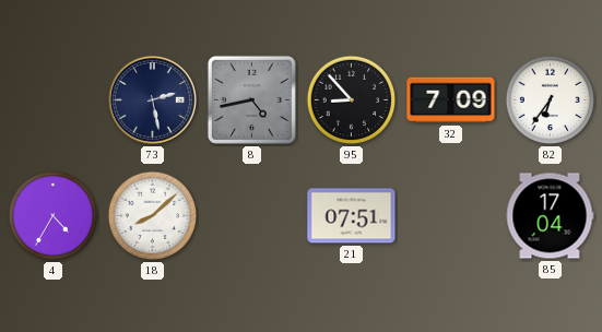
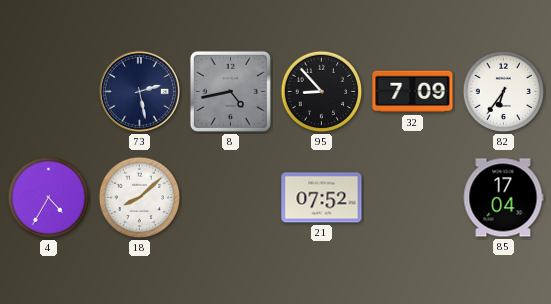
21: 07:51 -> 07:52
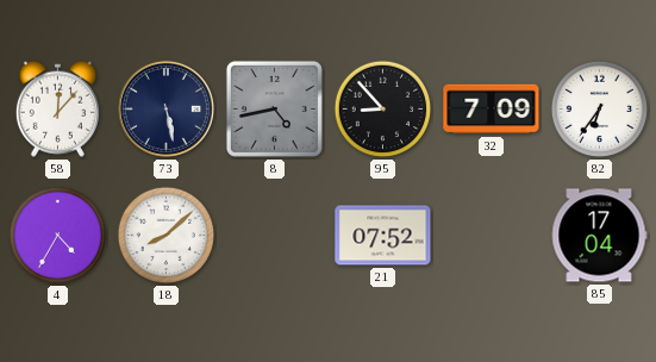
58: none -> 12:07
73: 2:28 -> 5:28
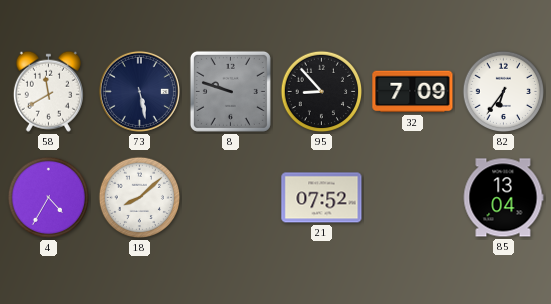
58: 12:07 -> 11:40
8: 4:43 -> 9:48
85: 17:04 -> 13:04
